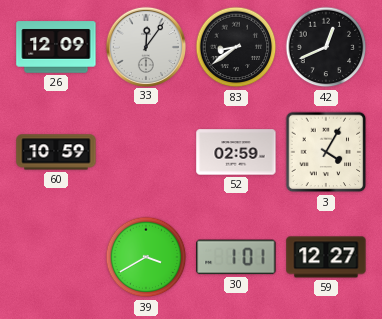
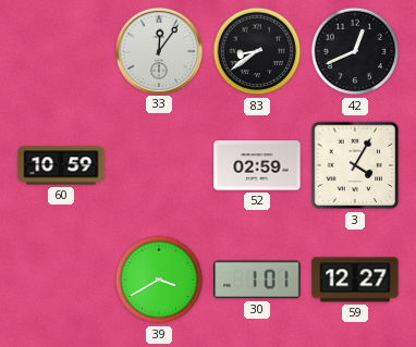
26: 12:09 -> none
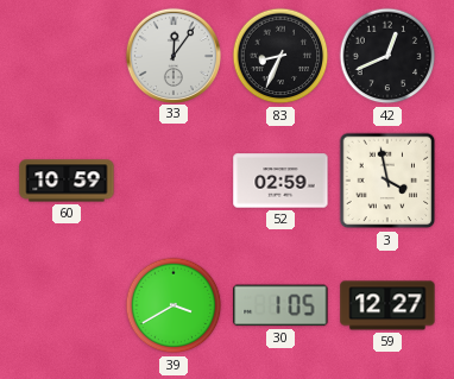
83: 8:39 -> 8:34
3: 4:05 -> 3:58
30: 1:01 -> 1:05
